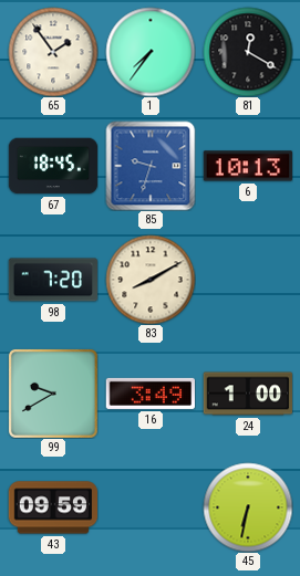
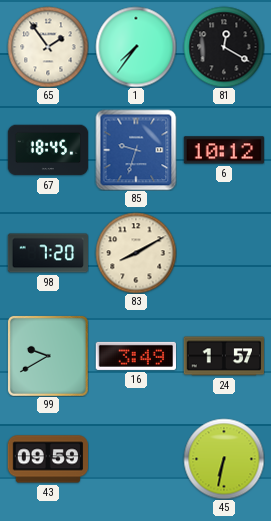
6: 10:13 -> 10:12
24: 1:00 -> 1:57
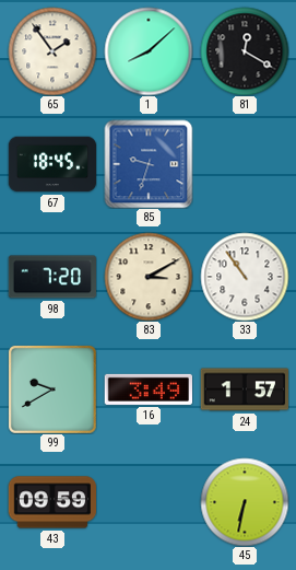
1: 7:36 -> 8:08
6: 10:12 -> none
83: 8:10 -> 3:10
33: none -> 10:54
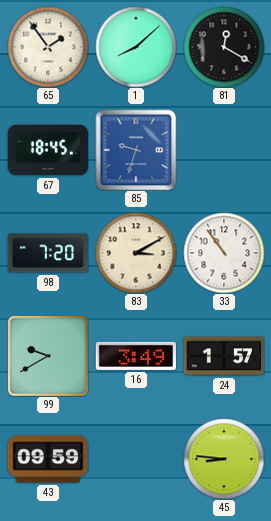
45: 6:32 -> 8:46
